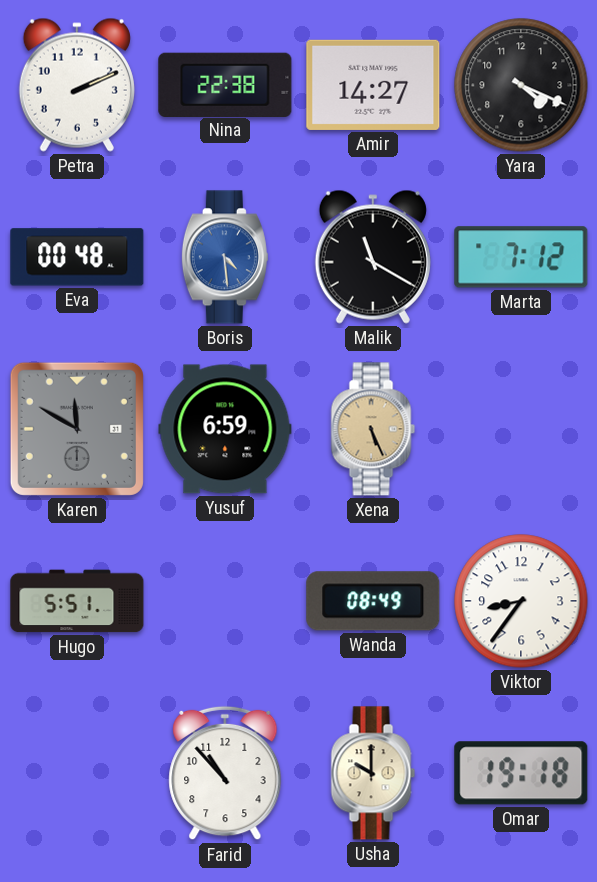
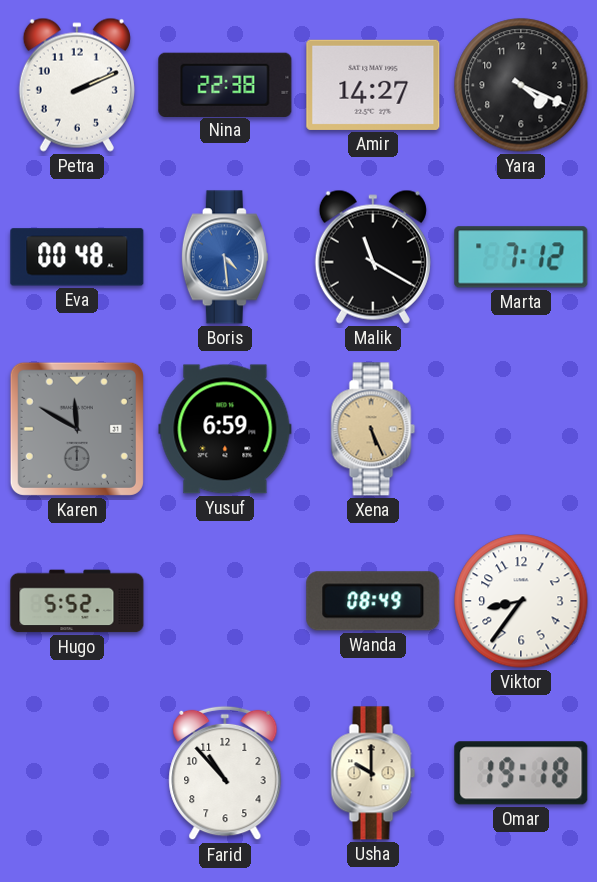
Hugo: 5:51 -> 5:52
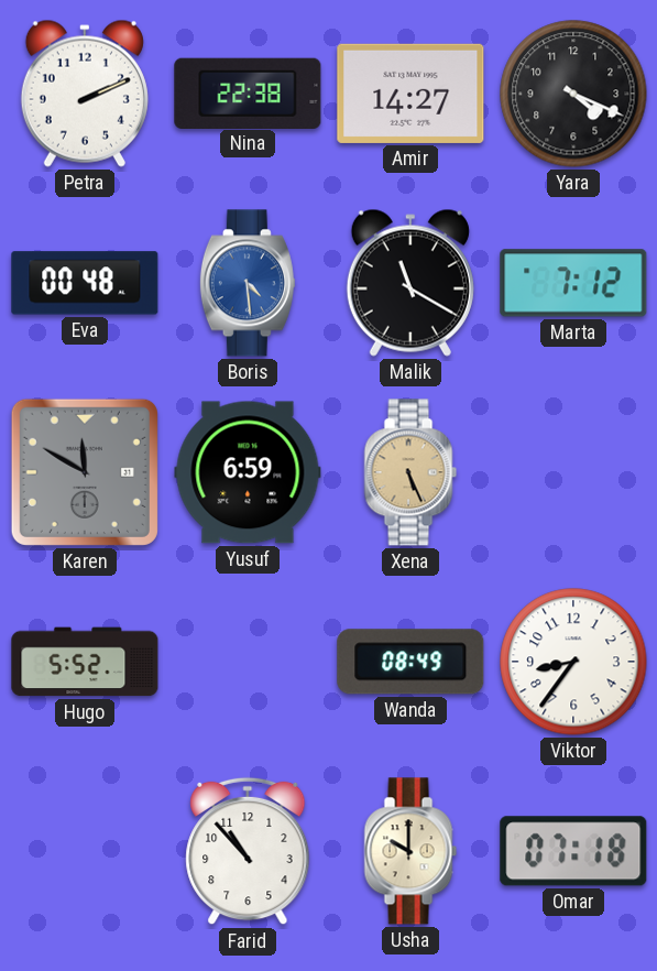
Omar: 19:18 -> 07:18
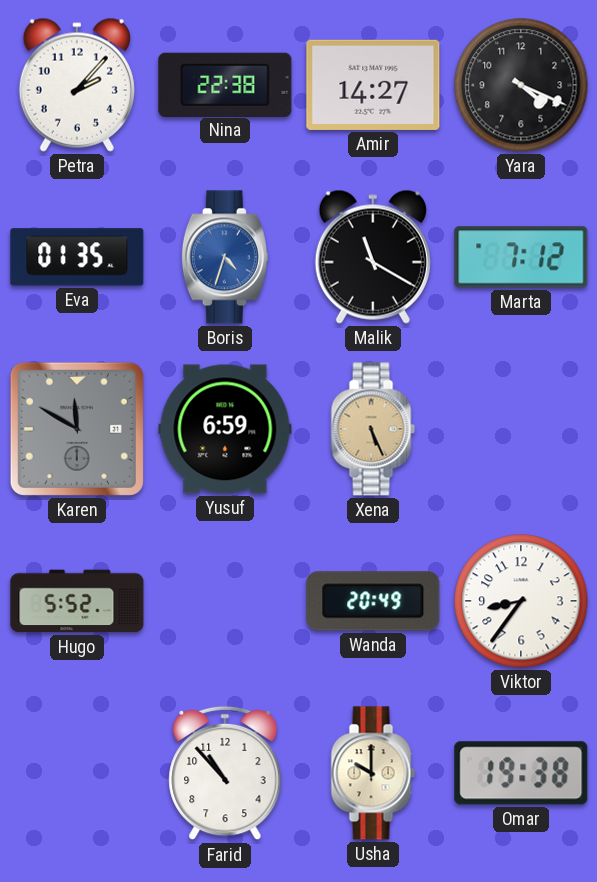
Petra: 2:11 -> 2:07
Eva: 00:48 -> 01:35
Boris: 4:29 -> 4:33
Wanda: 08:49 -> 20:49
Omar: 07:18 -> 19:38
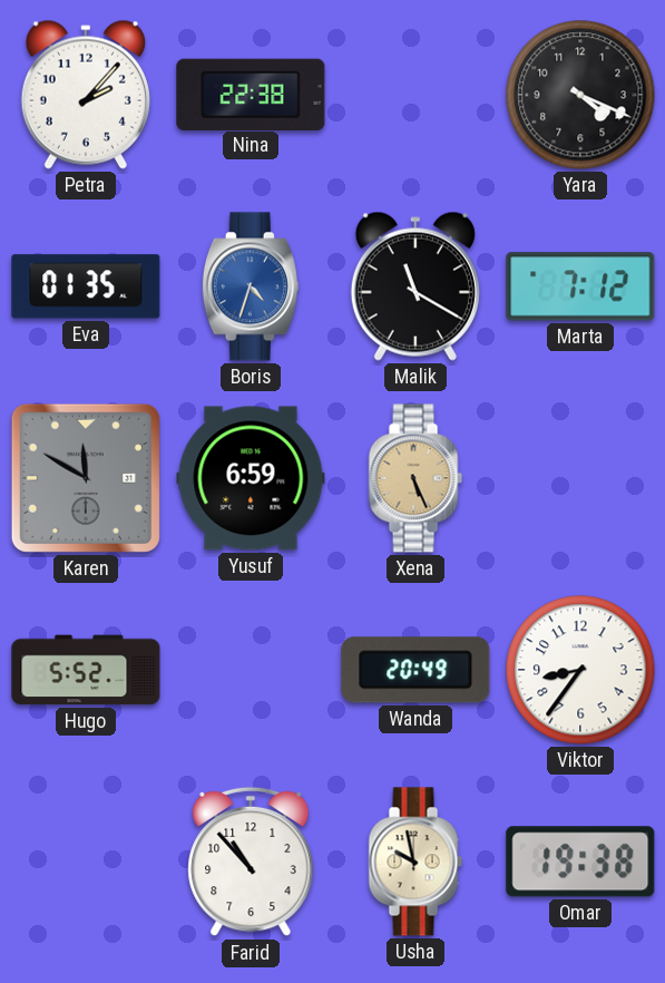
Amir: 14:27 -> none
Usha: 10:00 -> 9:58
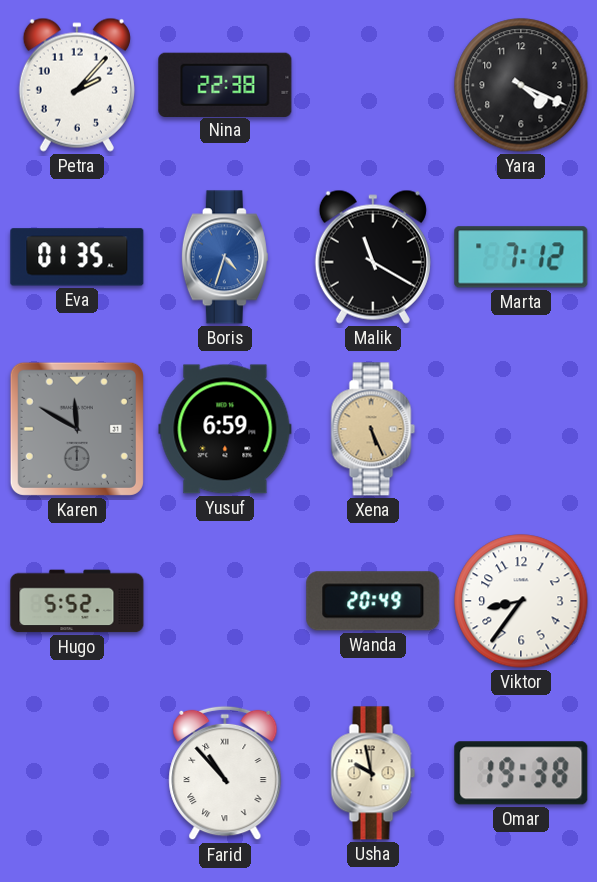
Farid numerals: Arabic -> Roman
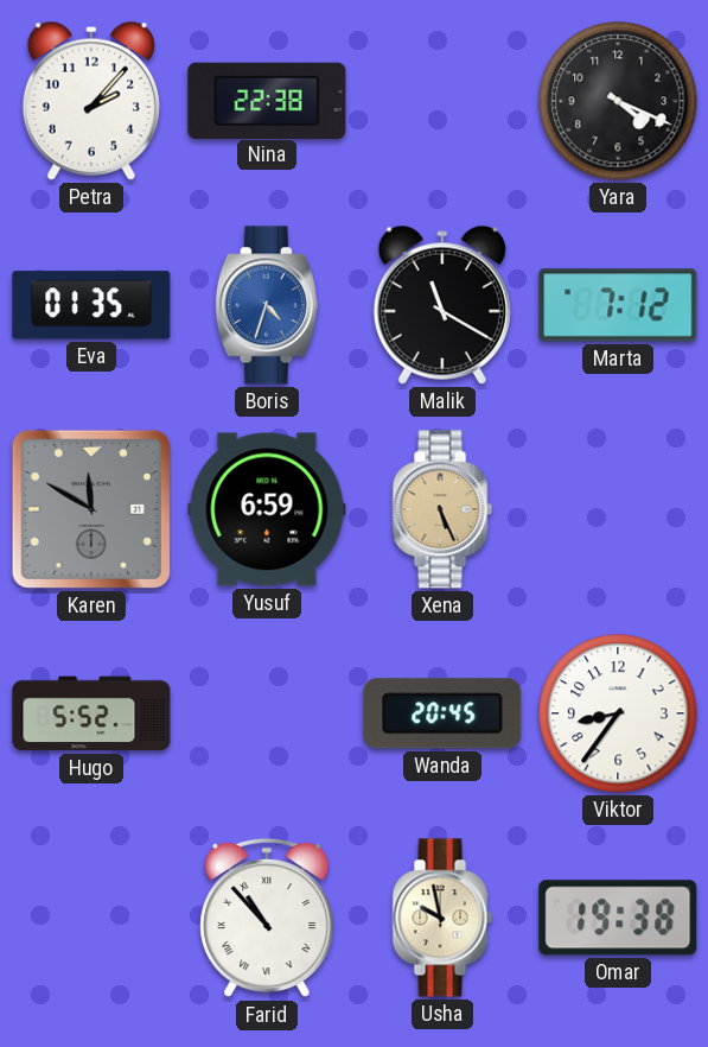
Wanda: 20:49 -> 20:45
